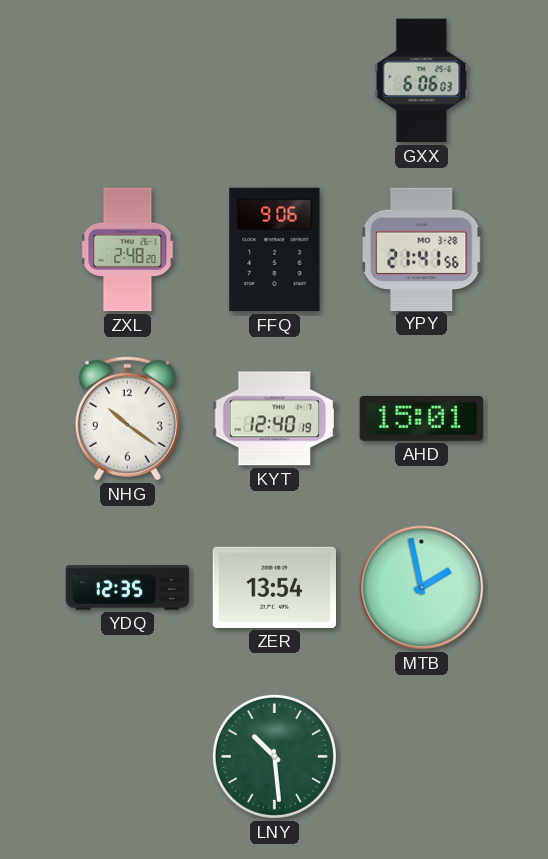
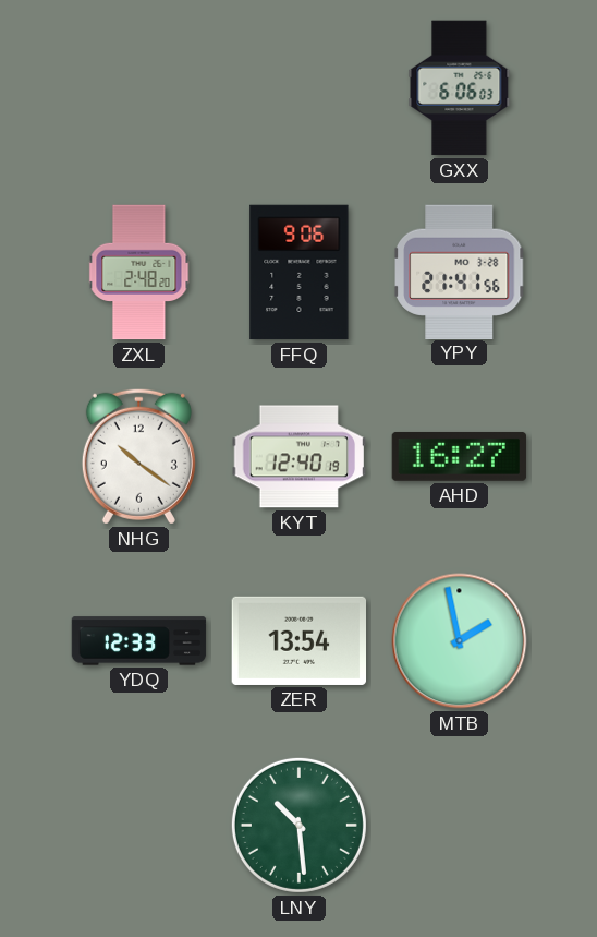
AHD: 15:01 -> 16:27
YDQ: 12:35 -> 12:33
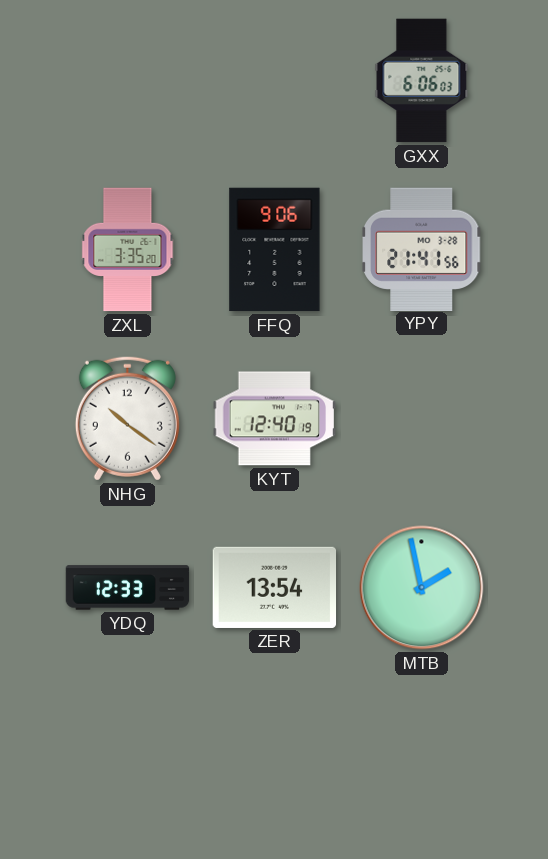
ZXL: 2:48 -> 3:35
AHD: 16:27 -> none
LNY: 10:29 -> none
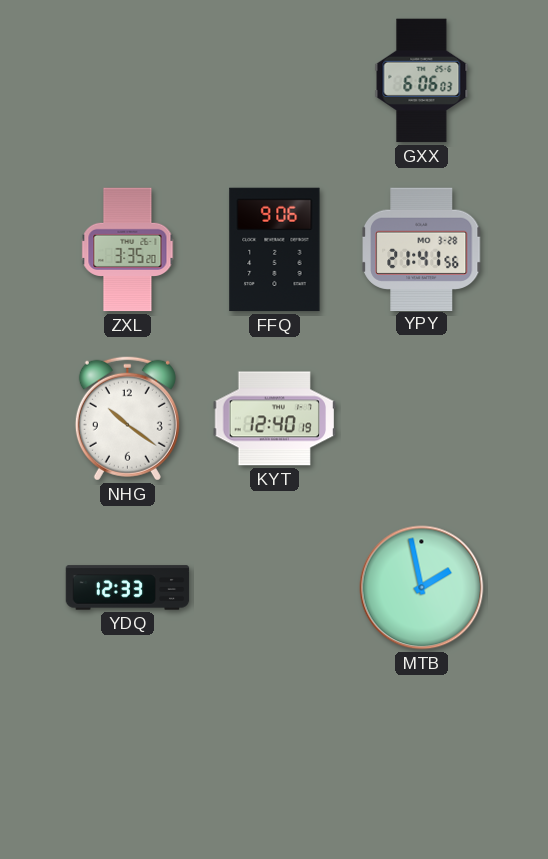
ZER: 13:54 -> none
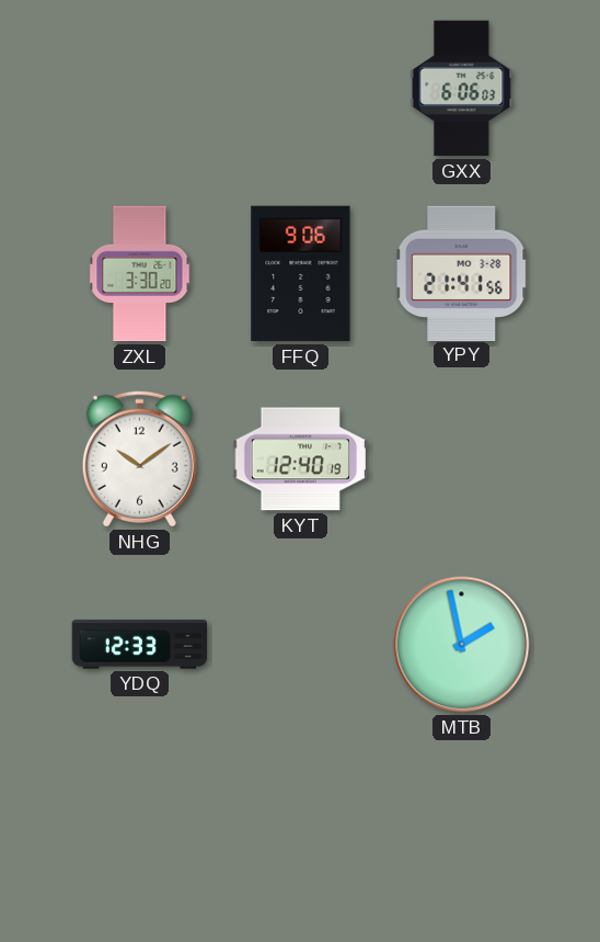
ZXL: 3:35 -> 3:30
NHG: 10:21 -> 10:09
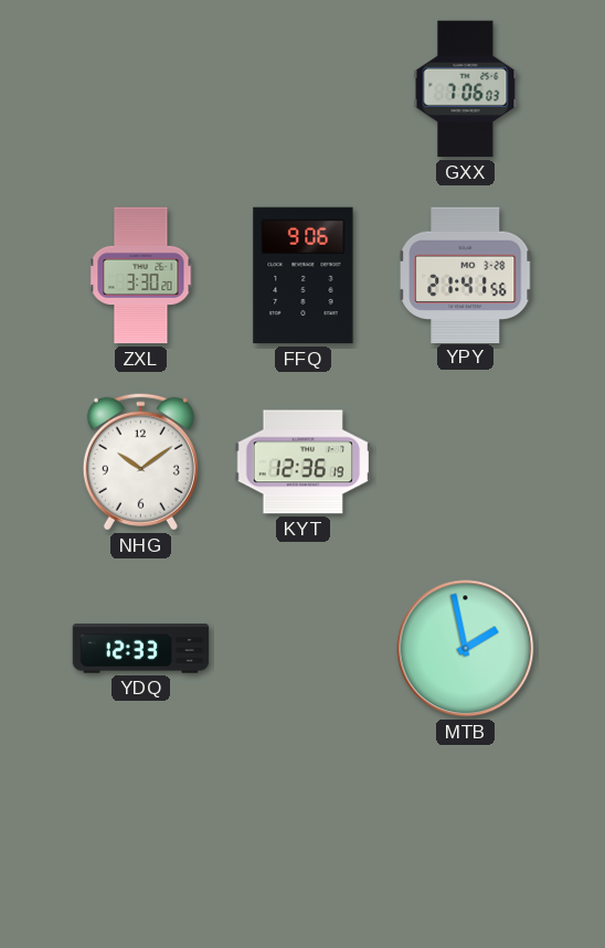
GXX: 6:06 -> 7:06
KYT: 12:40 -> 12:36
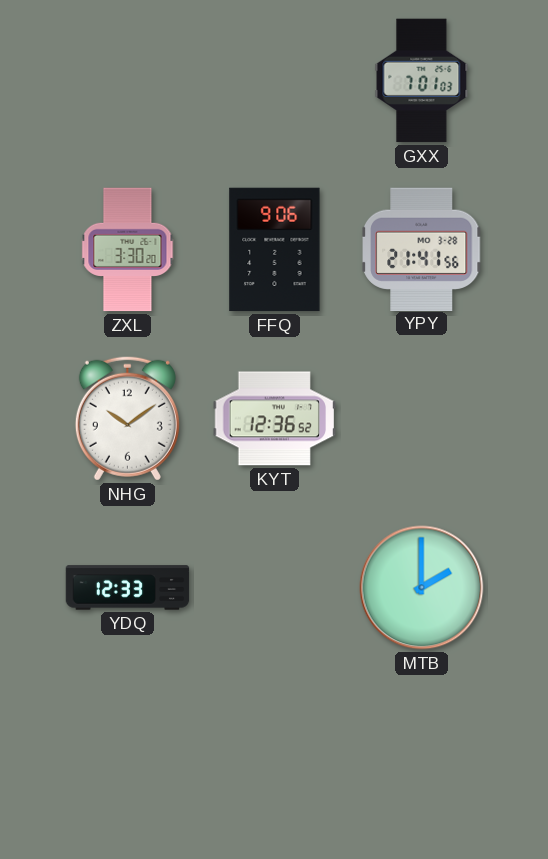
GXX: 7:06 -> 7:01
KYT: 12:36:19 -> 12:36:52
MTB: 1:58 -> 2:00
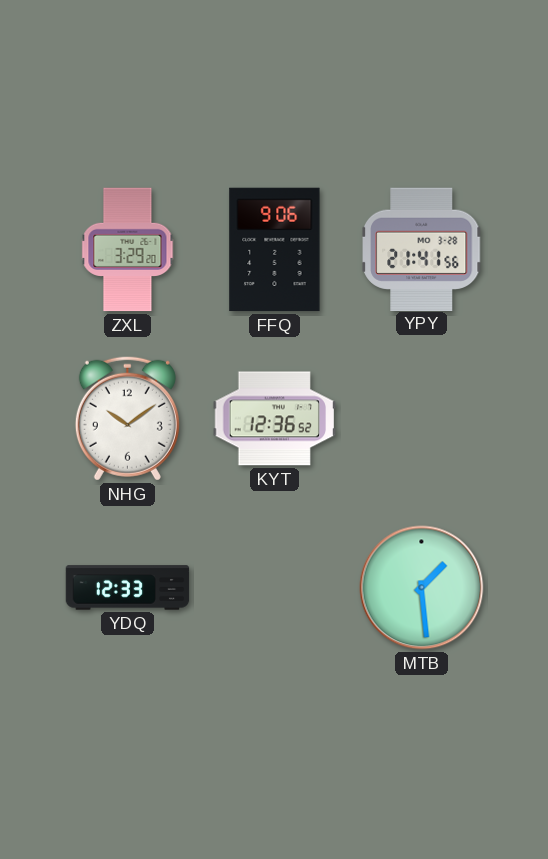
GXX: 7:01 -> none
ZXL: 3:30 -> 3:29
MTB: 2:00 -> 1:29
